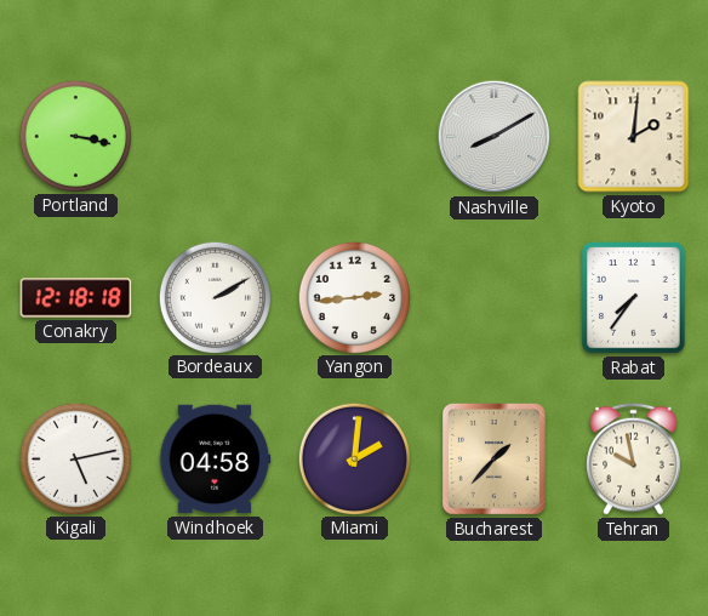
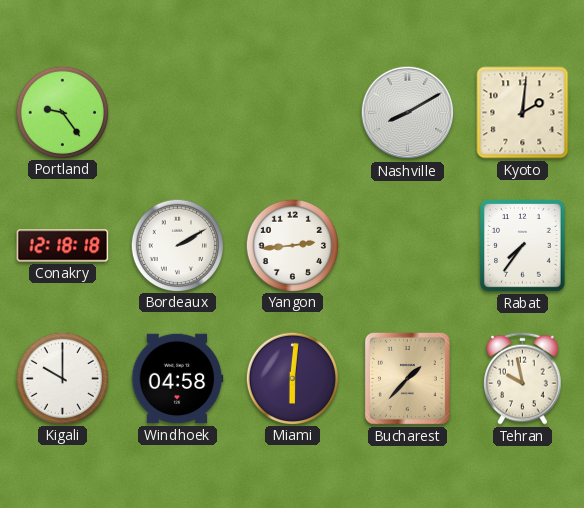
Portland: 3:17 -> 9:24
Kigali: 5:13 -> 10:00
Miami: 2:01 -> 6:01
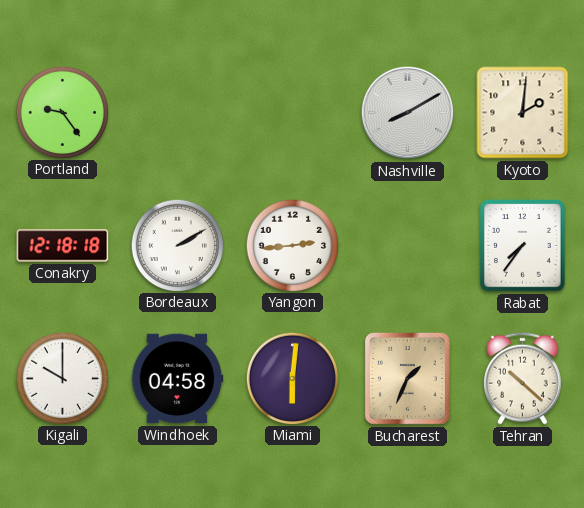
Bucharest: 1:37 -> 1:34
Tehran: 9:58 -> 10:22
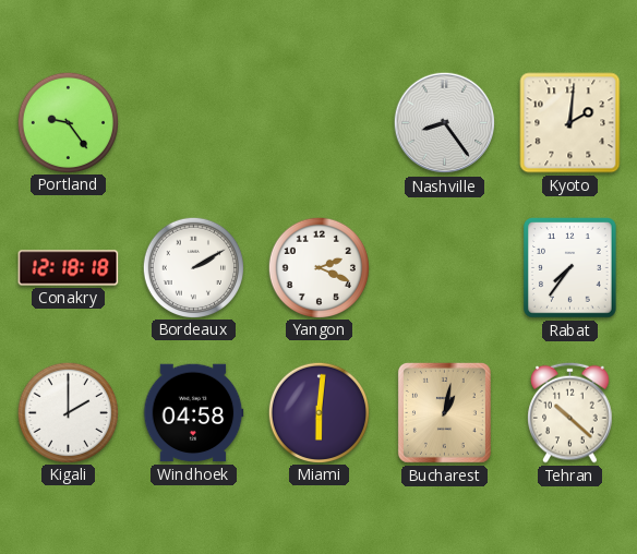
Nashville: 8:10 -> 8:24
Yangon: 2:44 -> 2:19
Kigali: 10:00 -> 2:00
Bucharest: 1:34 -> 1:02
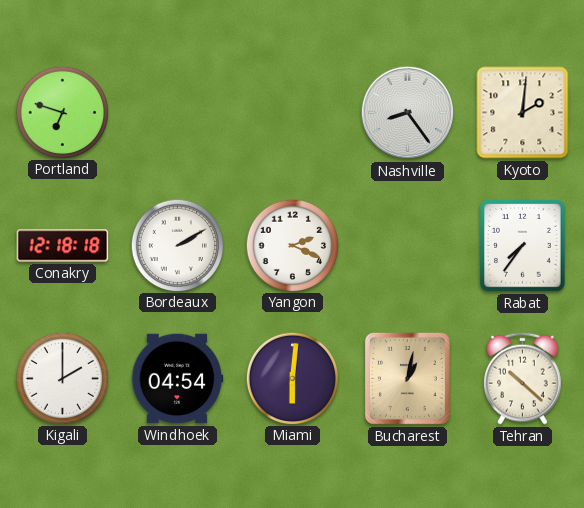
Portland: 9:24 -> 6:48
Windhoek: 04:58 -> 04:54
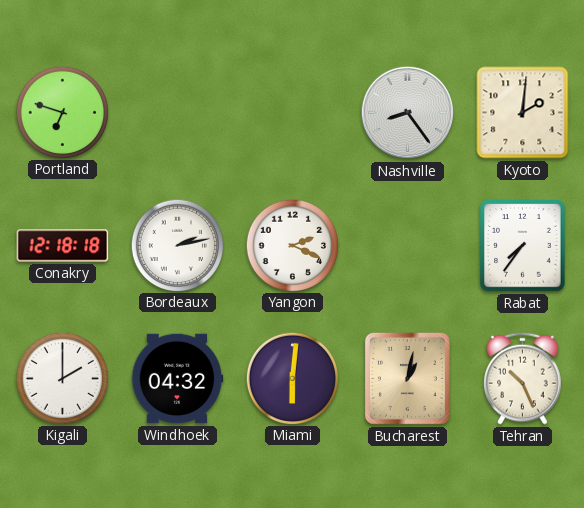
Bordeaux: 2:10 -> 2:13
Windhoek: 04:54 -> 04:32
Tehran: 10:22 -> 10:26
